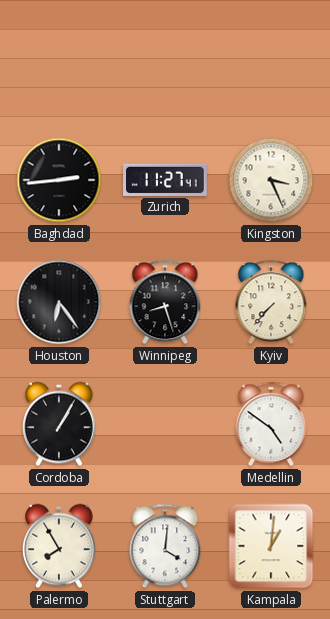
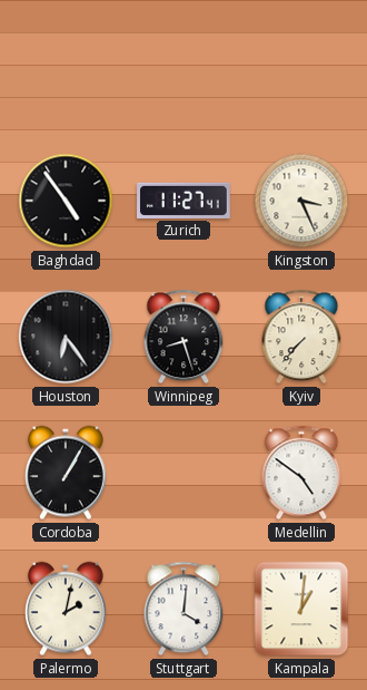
Baghdad: 2:44 -> 4:54
Palermo: 7:55 -> 2:02
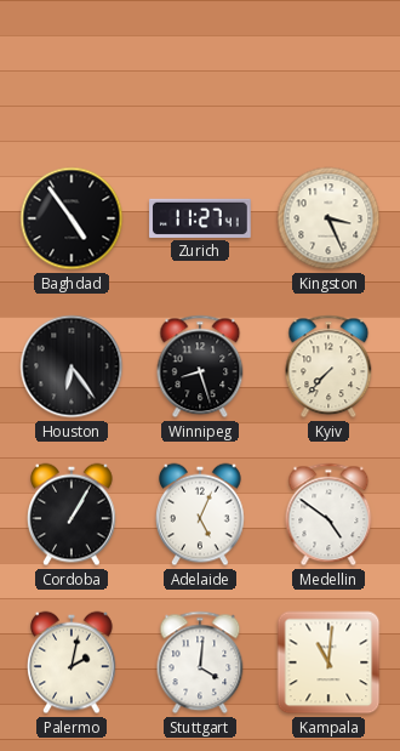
Adelaide: none -> 5:04
Kampala: 1:01 -> 11:01
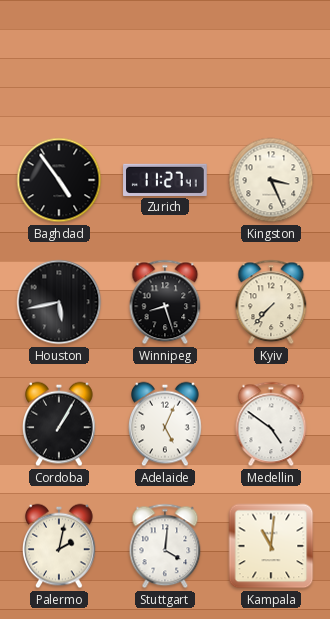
Houston: 6:24 -> 5:43
